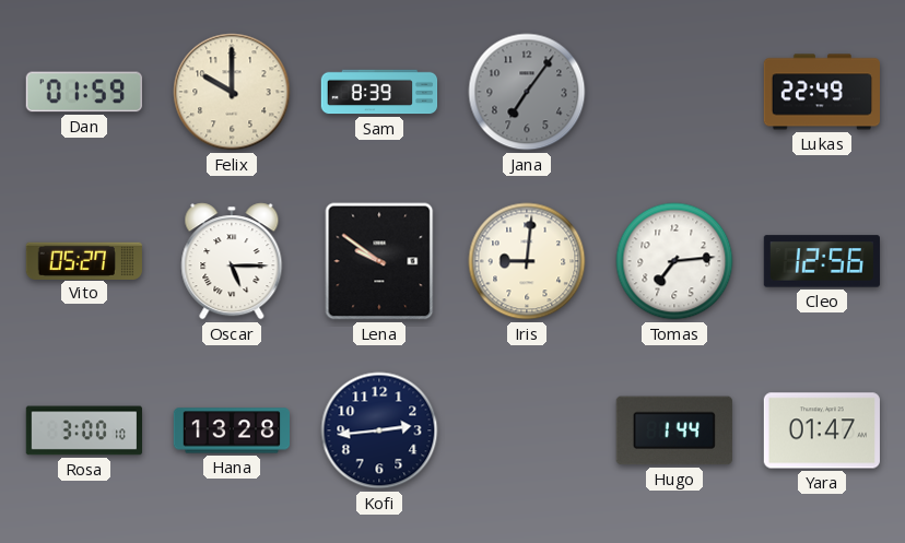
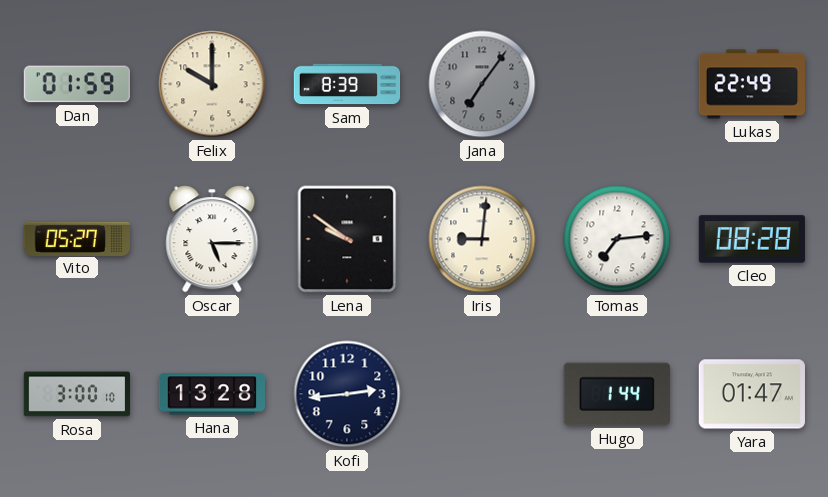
Cleo: 12:56 -> 08:28
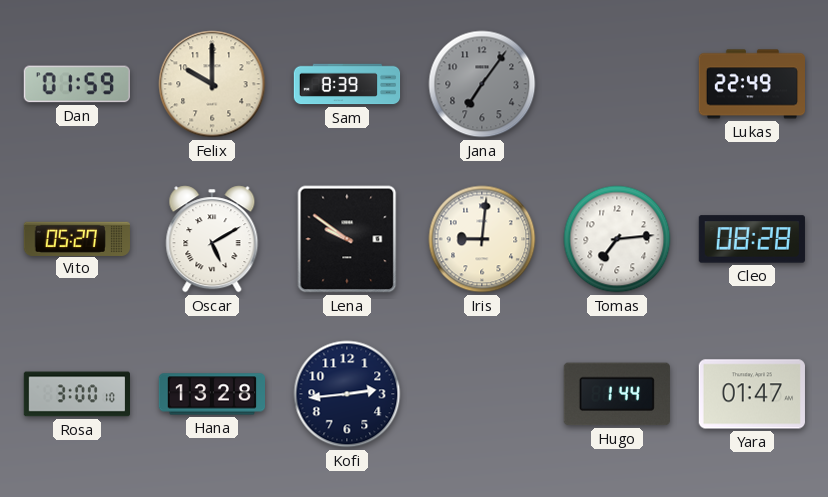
Oscar: 5:15 -> 5:10
